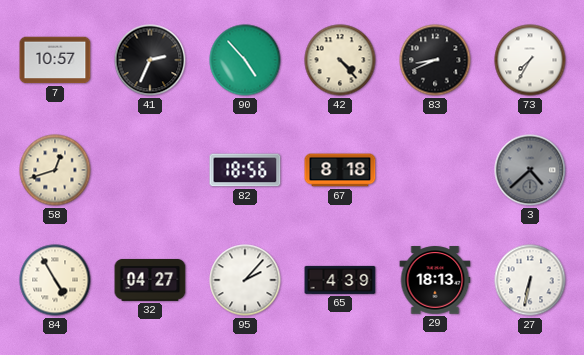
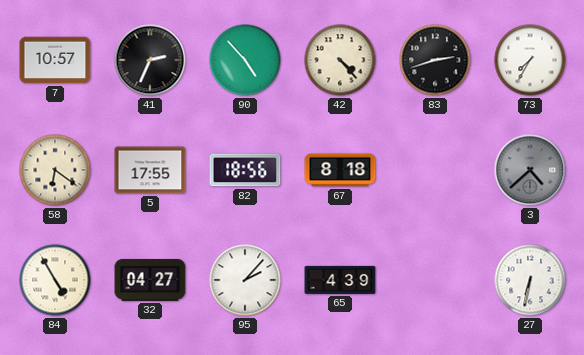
83: 8:41 -> 2:42
58: 12:42 -> 6:21
5: none -> 17:55
29: 18:13 -> none
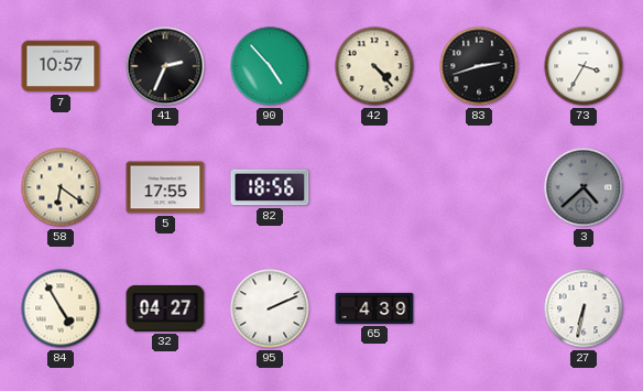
73: 7:35 -> 3:35
67: 8:18 -> none
95: 2:07 -> 2:11
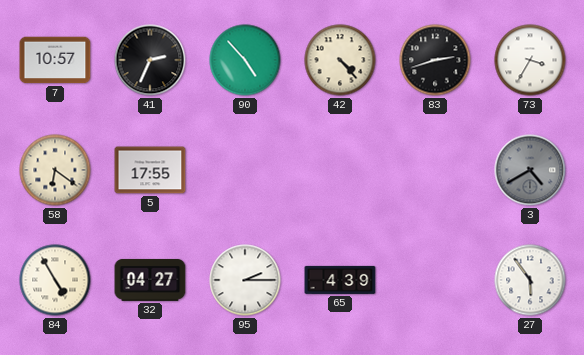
82: 18:56 -> none
3: 4:38 -> 4:40
95: 2:11 -> 2:15
27: 6:32 -> 5:54
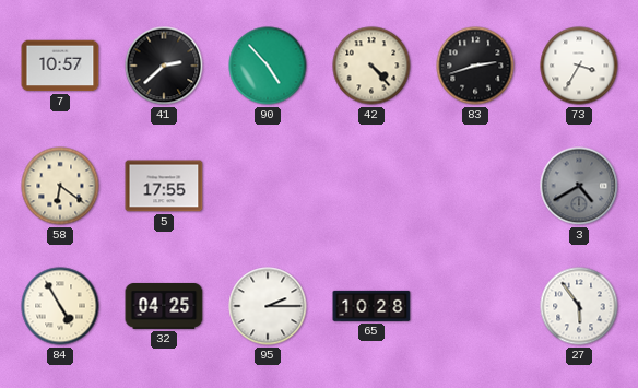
41: 2:34 -> 2:38
32: 04:27 -> 04:25
65: 4:39 -> 10:28
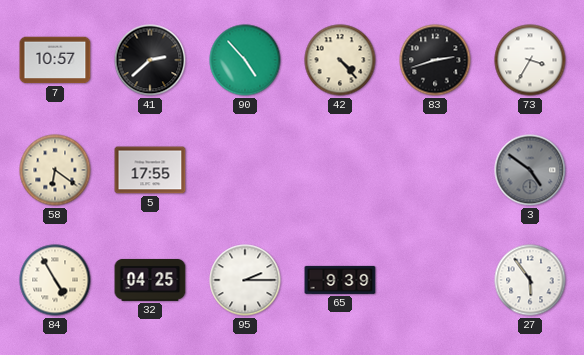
3: 4:40 -> 4:51
65: 10:28 -> 9:39
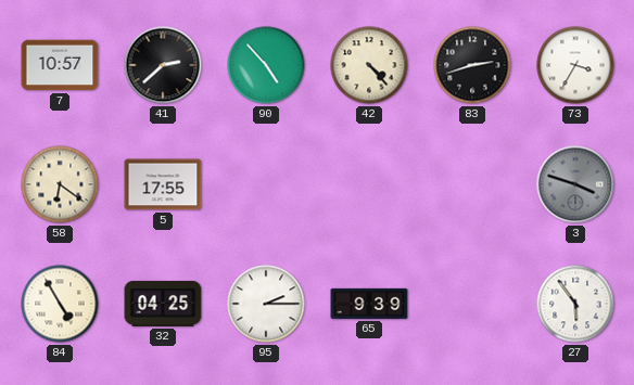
3: 4:51 -> 3:48
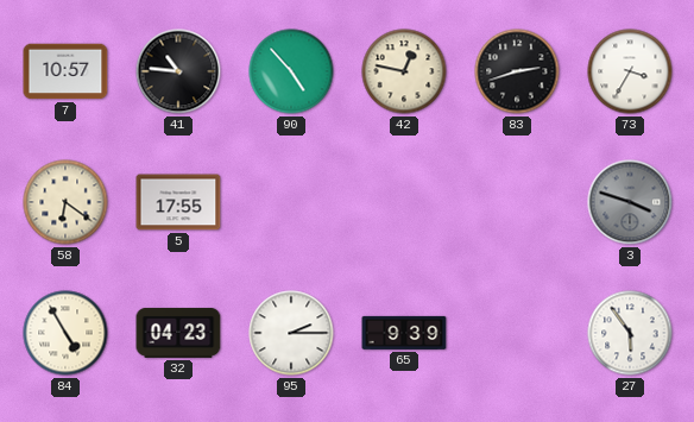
41: 2:38 -> 10:46
42: 4:23 -> 12:47
32: 04:25 -> 04:23
